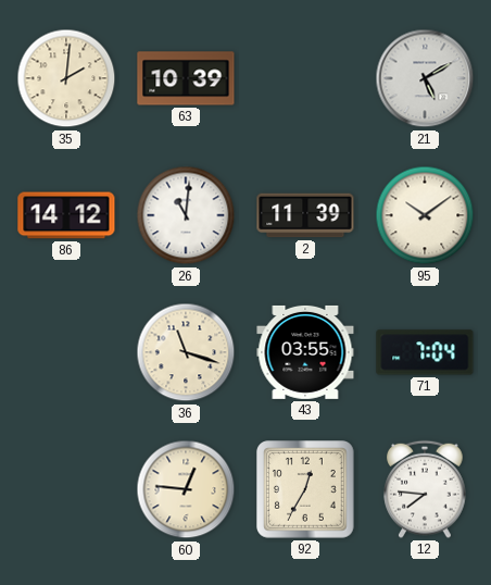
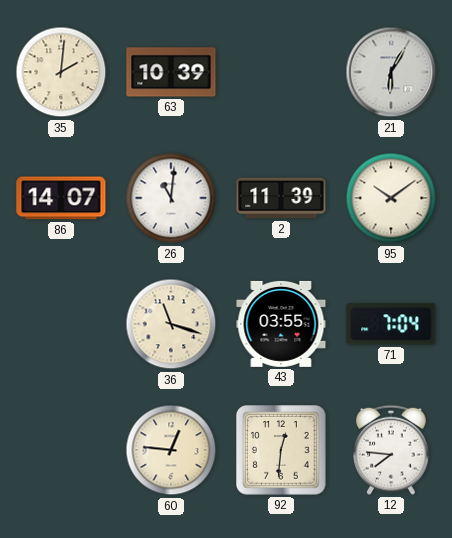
21: 5:10 -> 6:05
86: 14:12 -> 14:07
92: 12:35 -> 12:31
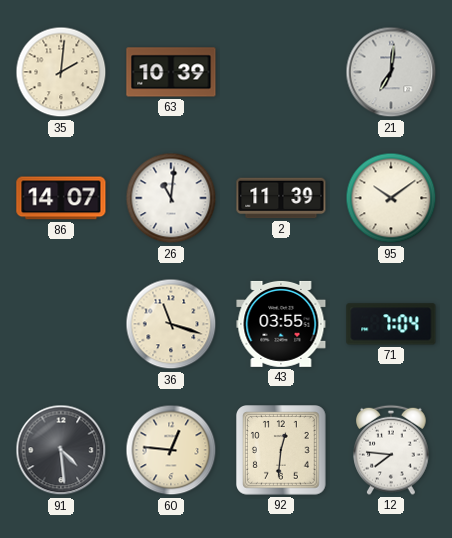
21: 6:05 -> 7:01
91: none -> 4:29
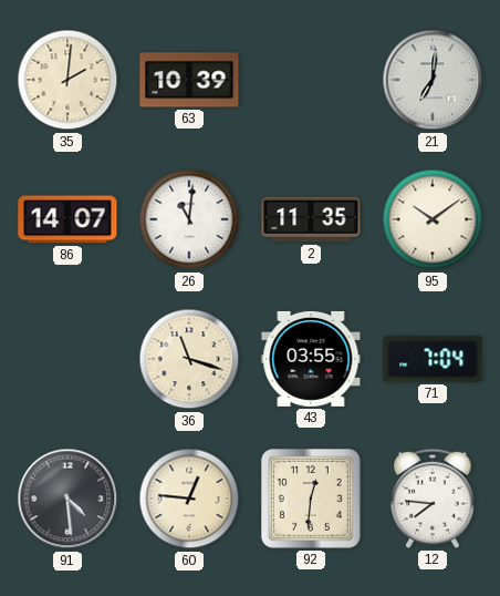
2: 11:39 -> 11:35
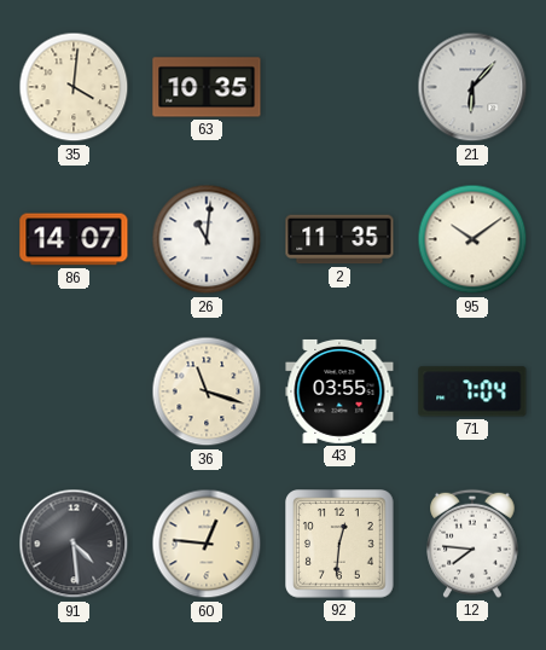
35: 2:01 -> 4:01
63: 10:39 -> 10:35
21: 7:01 -> 6:07
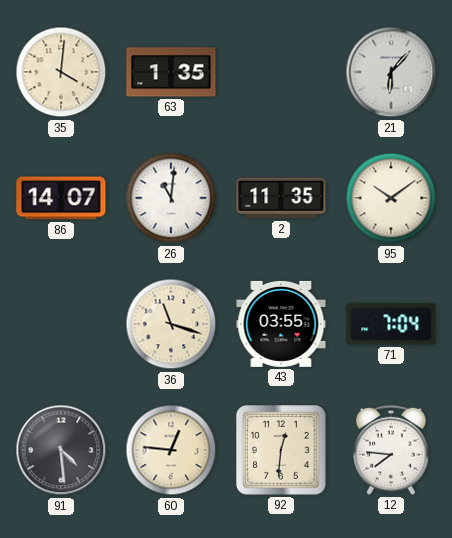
63: 10:35 -> 1:35
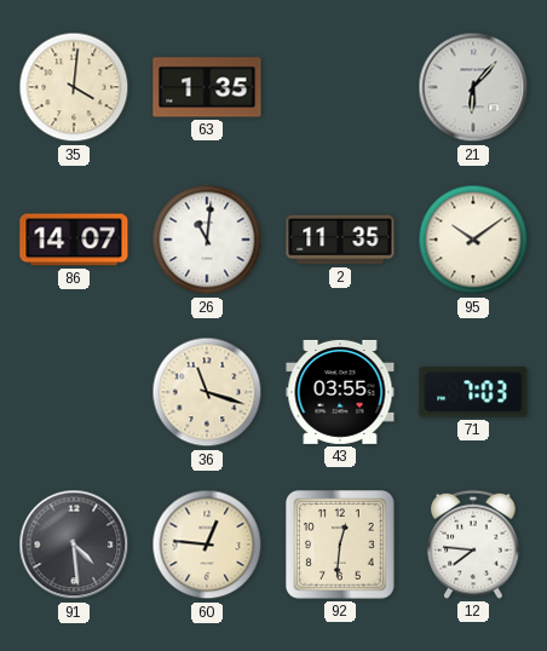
71: 7:04 -> 7:03
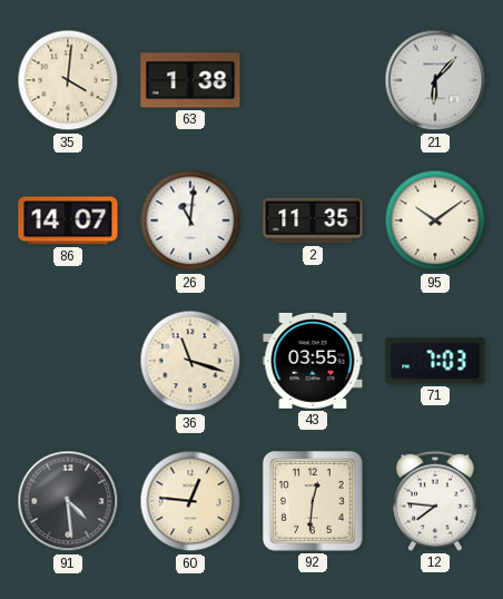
63: 1:35 -> 1:38
